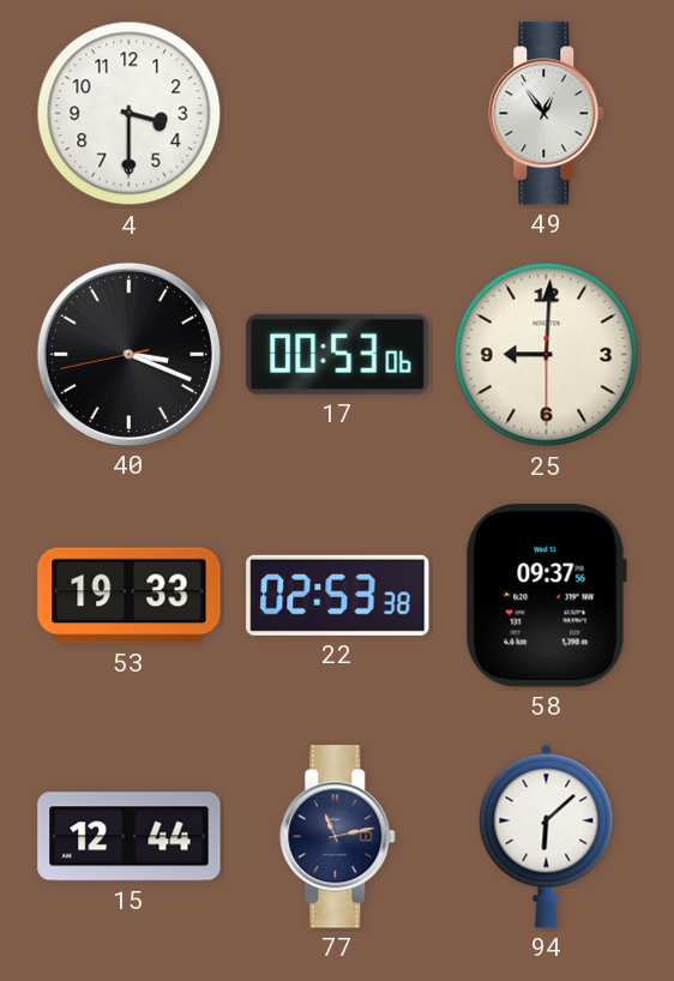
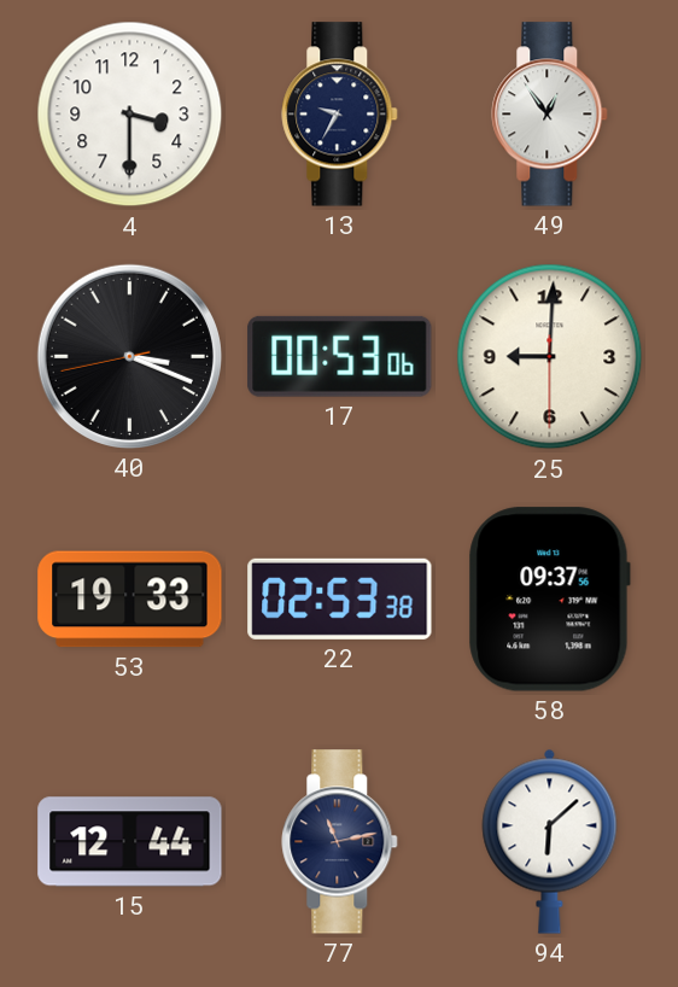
13: none -> 9:35
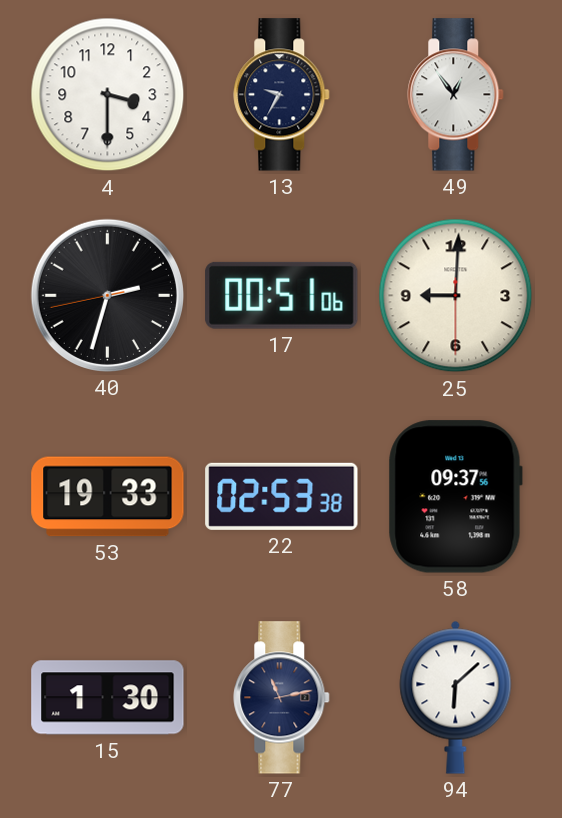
40: 3:18 -> 2:32
17: 00:53 -> 00:51
15: 12:44 -> 1:30
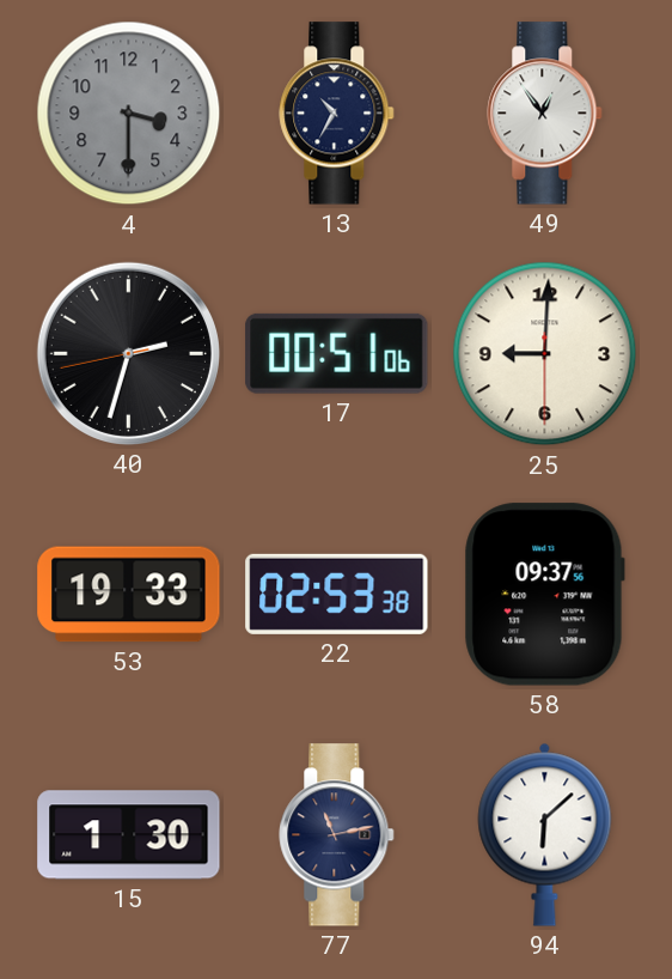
4 dial: white -> grey
13: 9:35 -> 10:35
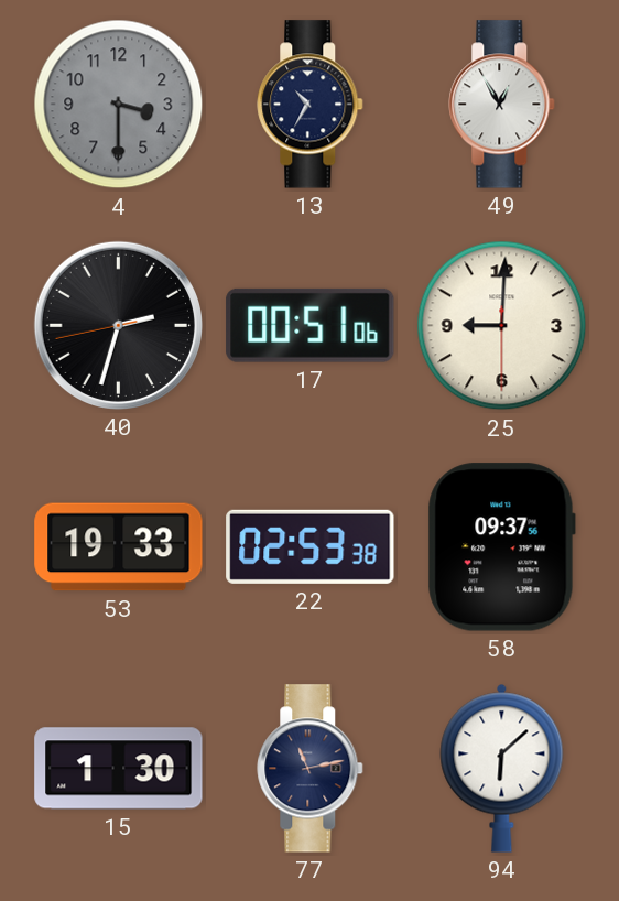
49: 12:54 -> 12:55
